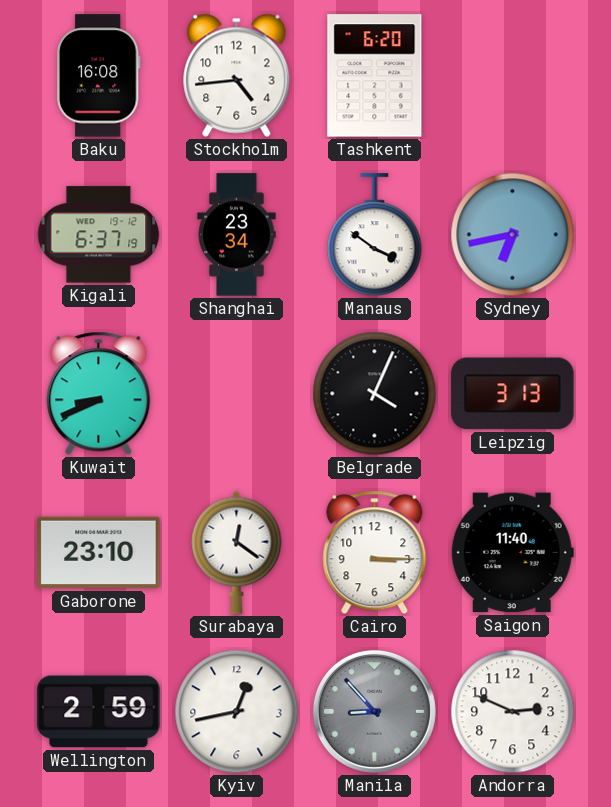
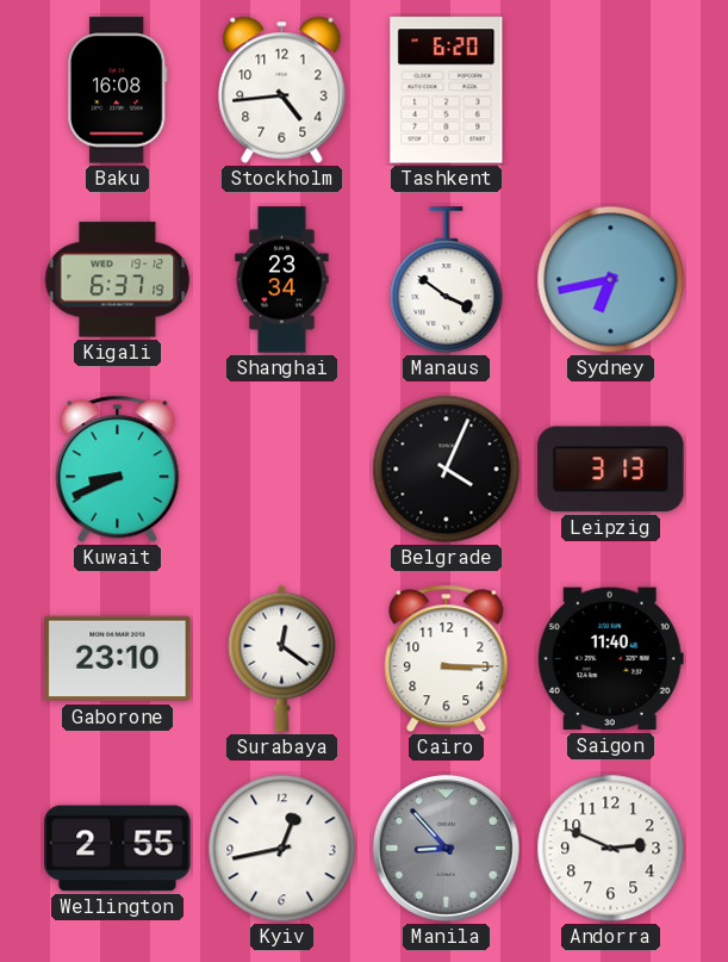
Wellington: 2:59 -> 2:55
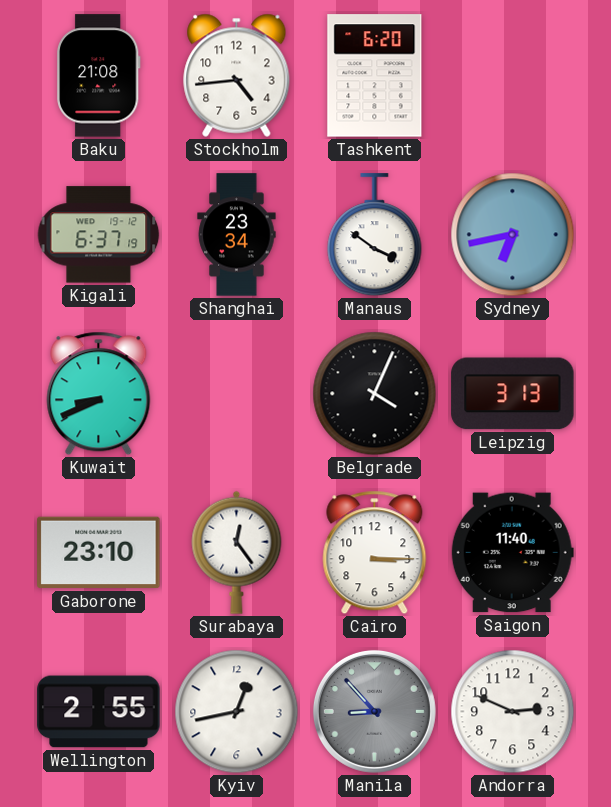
Baku: 16:08 -> 21:08
Surabaya: 12:21 -> 12:24
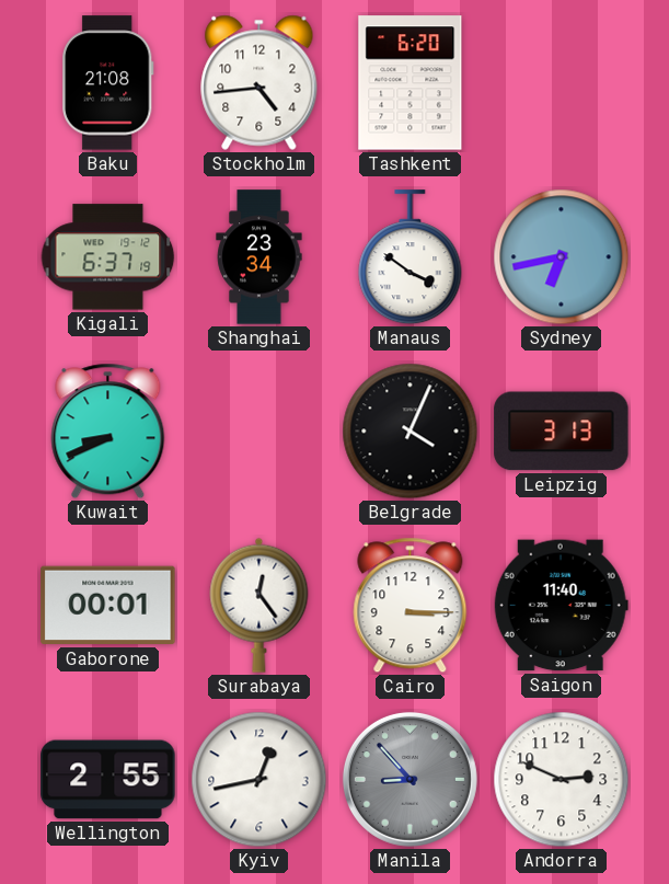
Gaborone: 23:10 -> 00:01
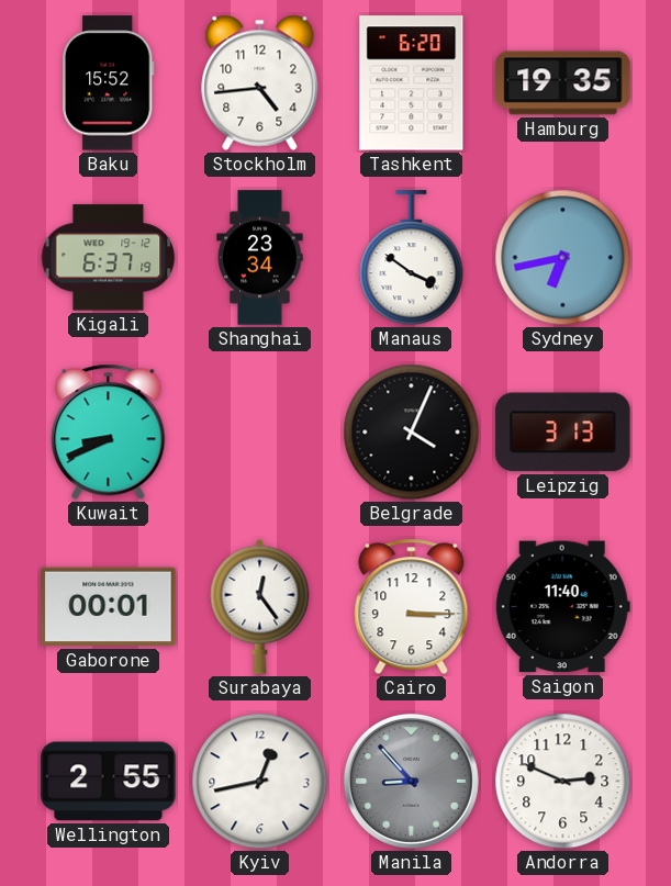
Baku: 21:08 -> 15:52
Hamburg: none -> 19:35
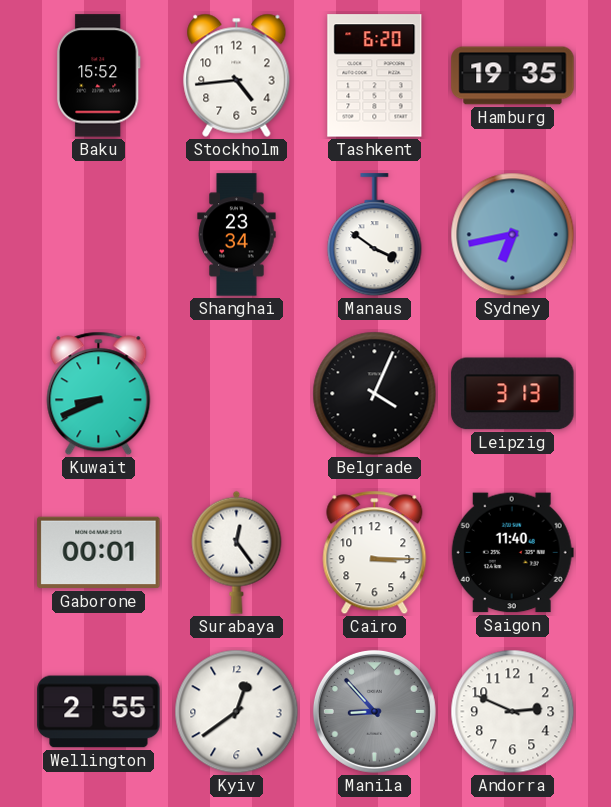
Kigali: 6:37 -> none
Kyiv: 12:43 -> 12:39
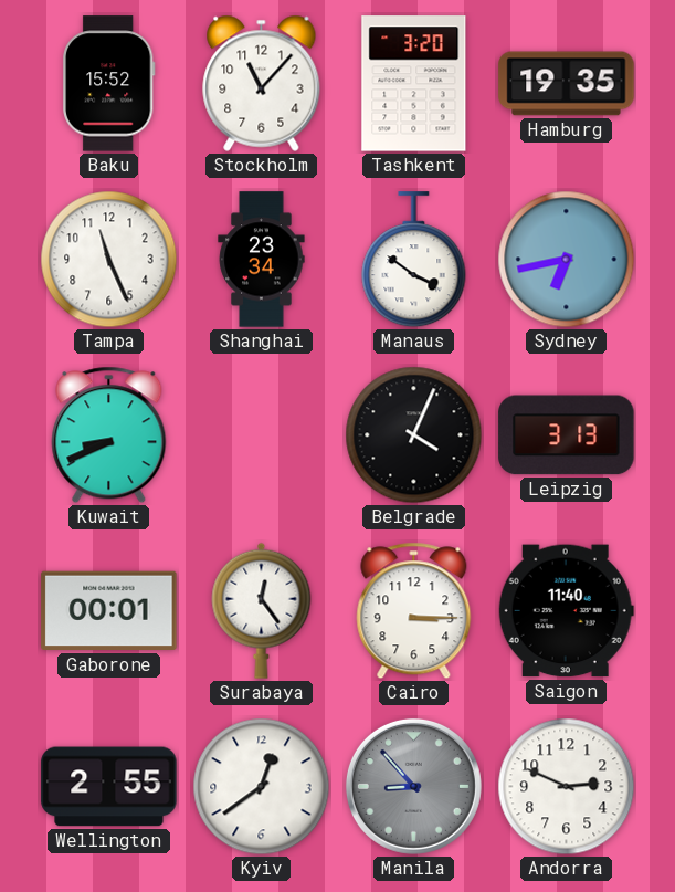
Stockholm: 4:44 -> 11:07
Tashkent: 6:20 -> 3:20
Tampa: none -> 11:26
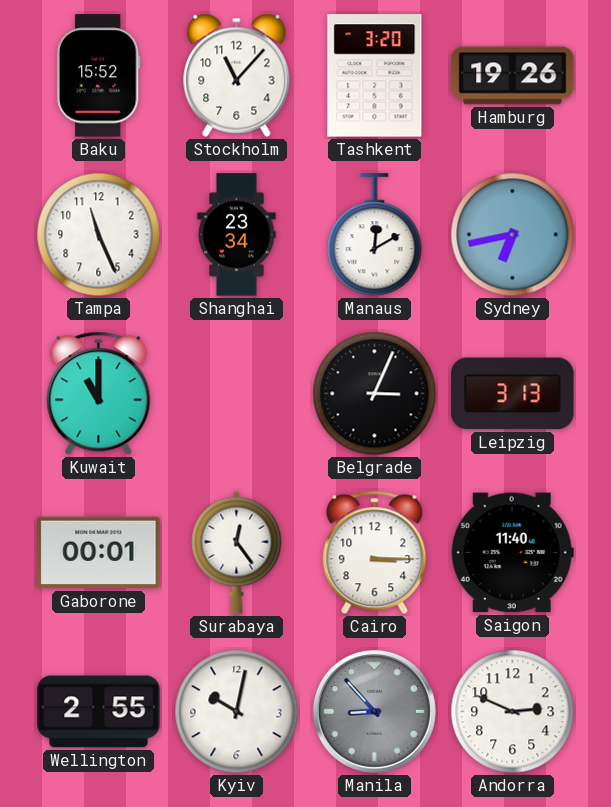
Hamburg: 19:35 -> 19:26
Manaus: 3:51 -> 12:10
Kuwait: 8:41 -> 11:00
Belgrade: 4:04 -> 3:04
Kyiv: 12:39 -> 10:02
